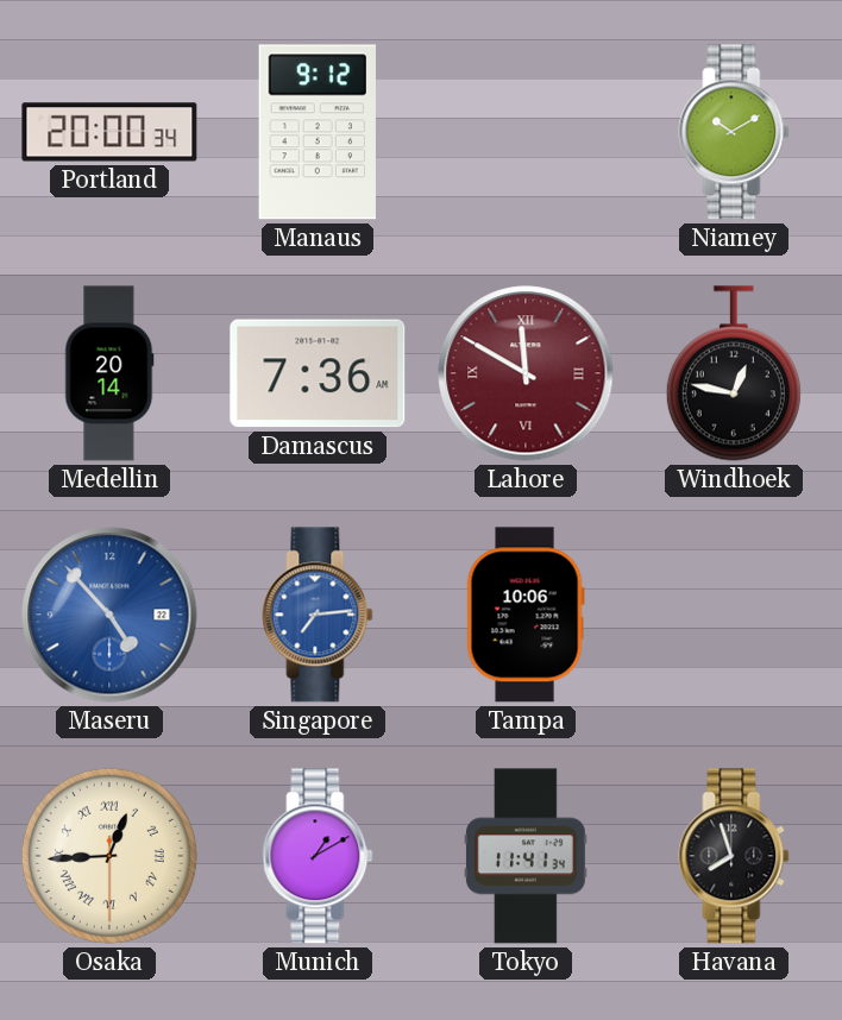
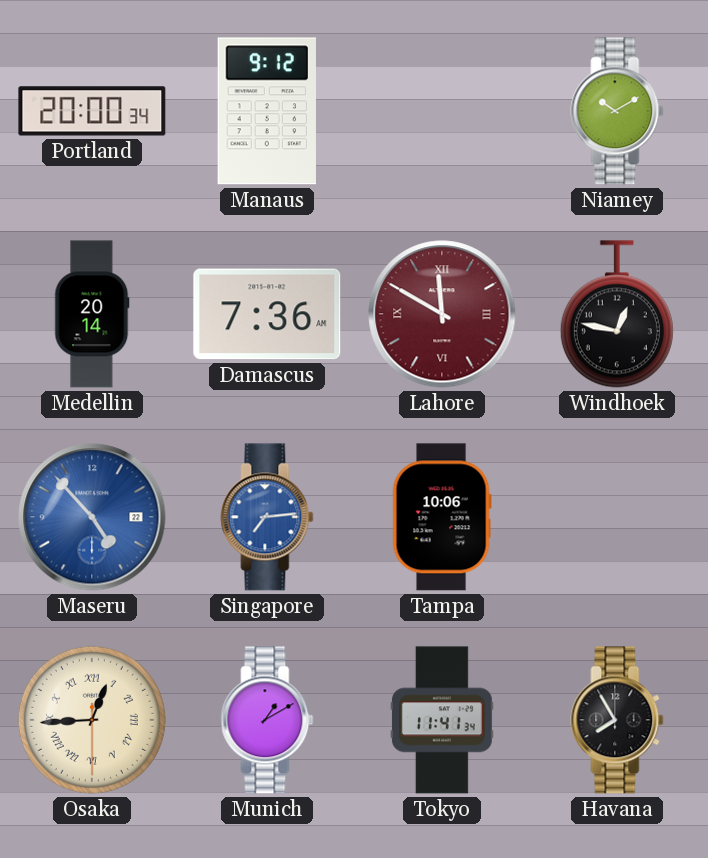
Havana: 7:57 -> 7:55
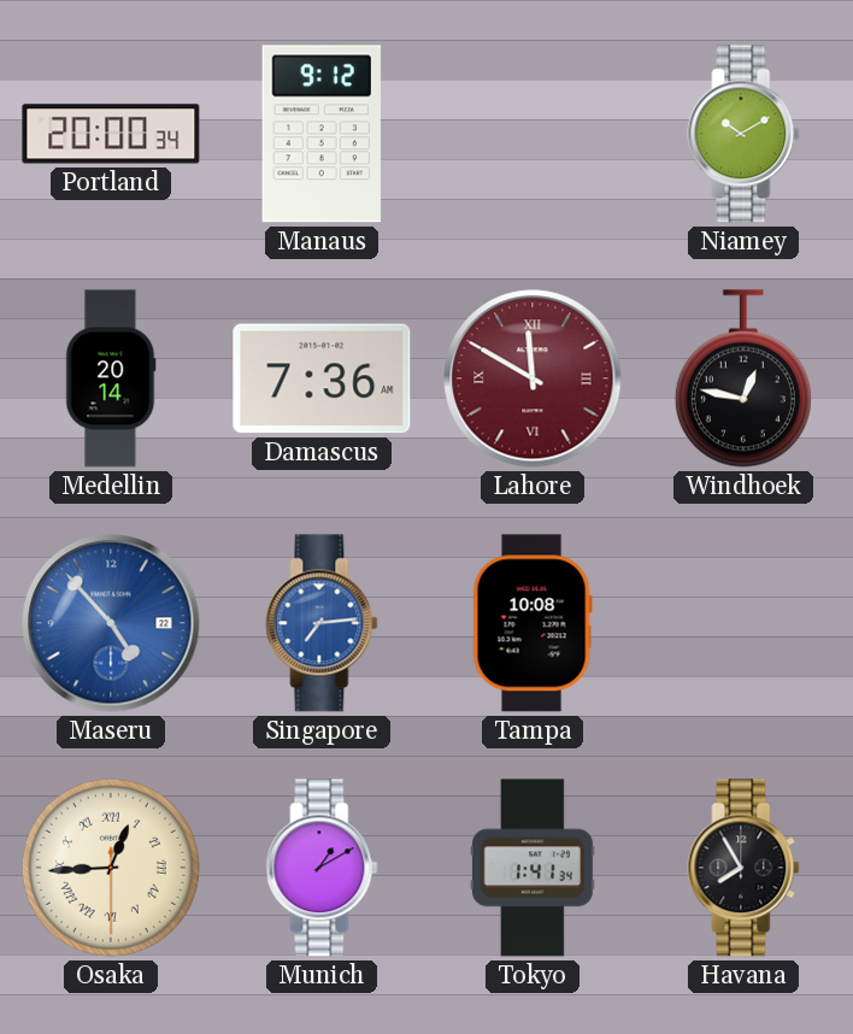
Tampa: 10:06 -> 10:08
Tokyo: 11:41 -> 1:41
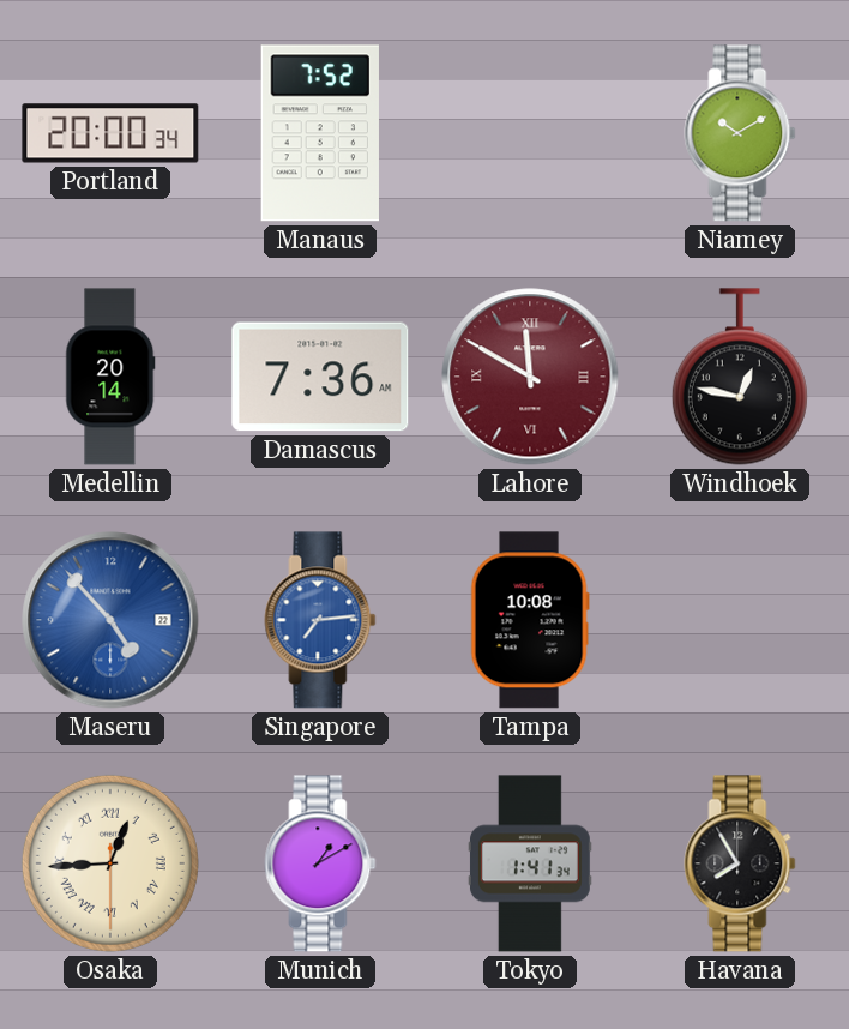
Manaus: 9:12 -> 7:52
